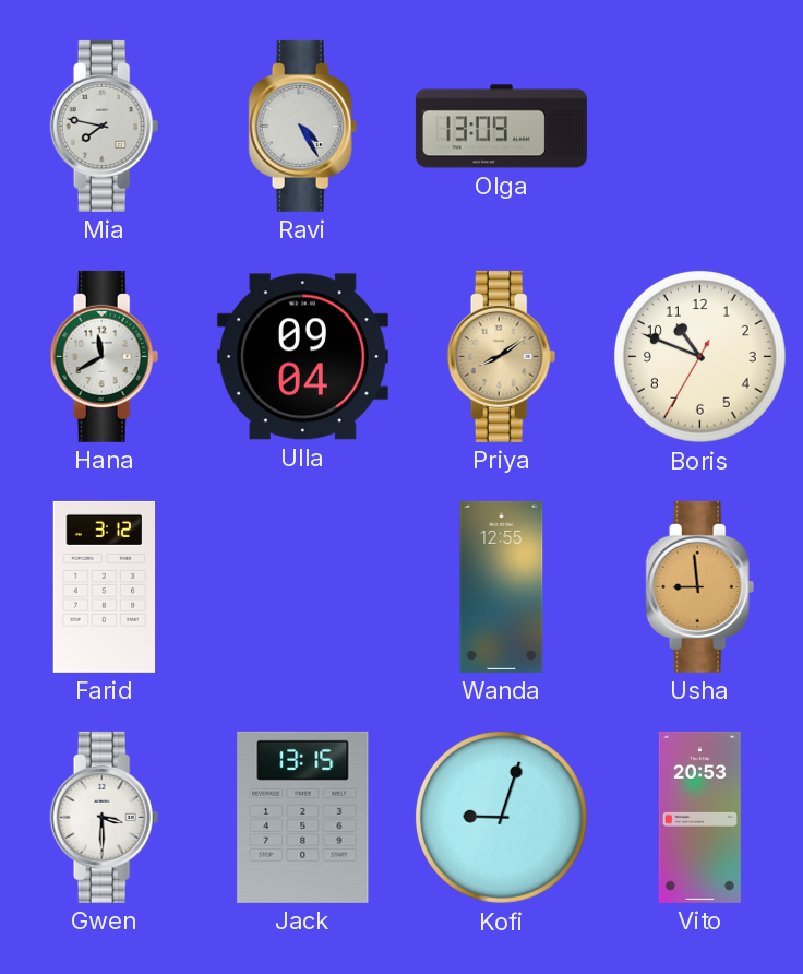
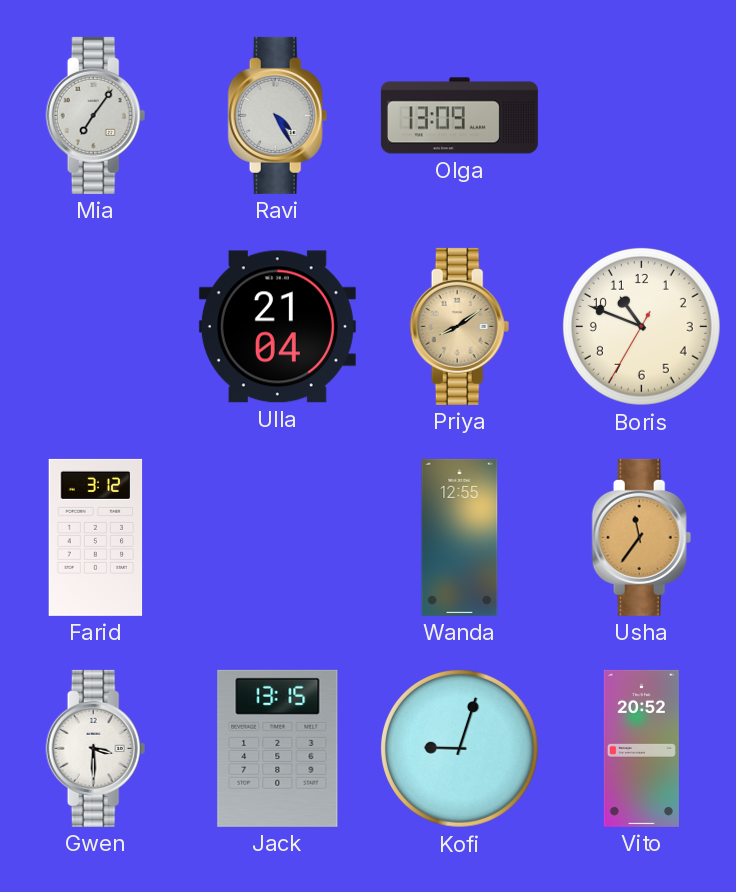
Mia: 7:47 -> 7:06
Hana: 11:40 -> none
Ulla: 09:04 -> 21:04
Usha: 8:59 -> 11:36
Vito: 20:53 -> 20:52
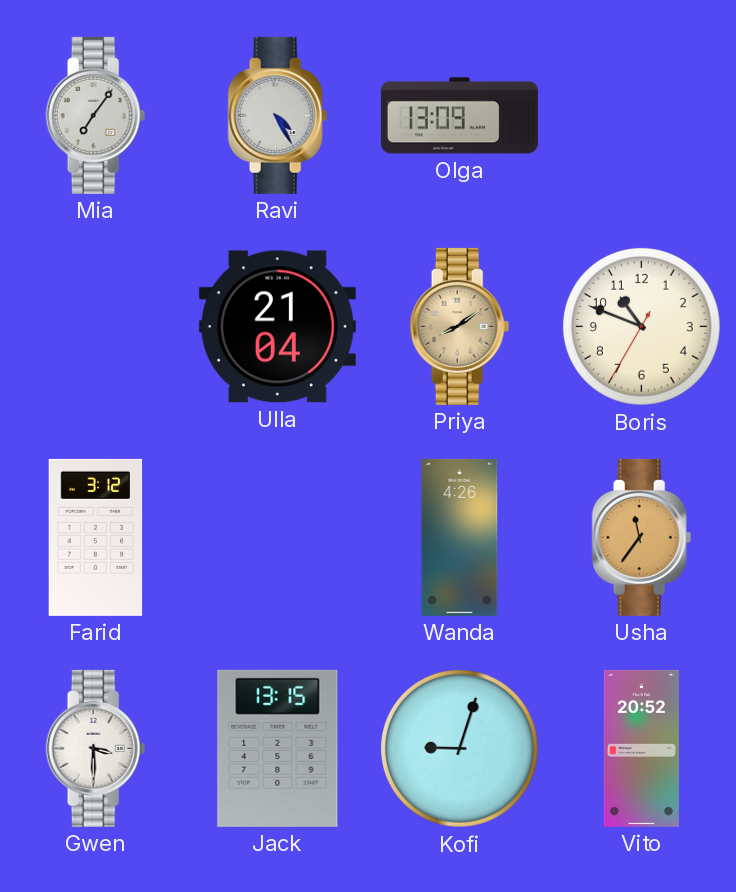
Wanda: 12:55 -> 4:26
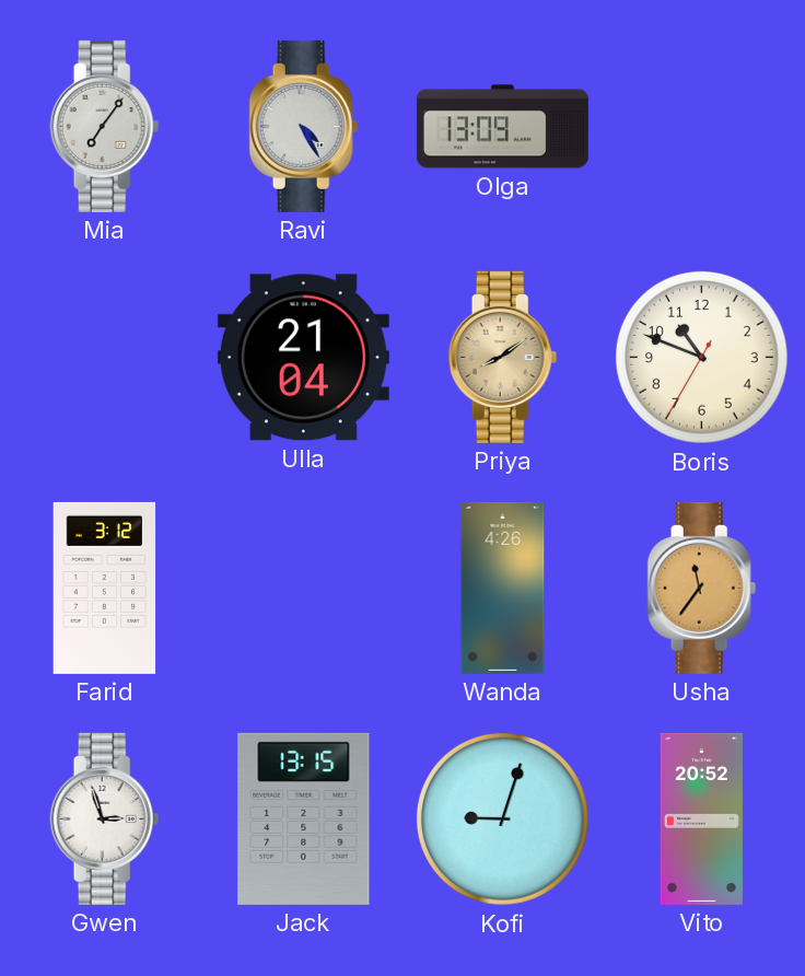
Gwen: 3:30 -> 2:57
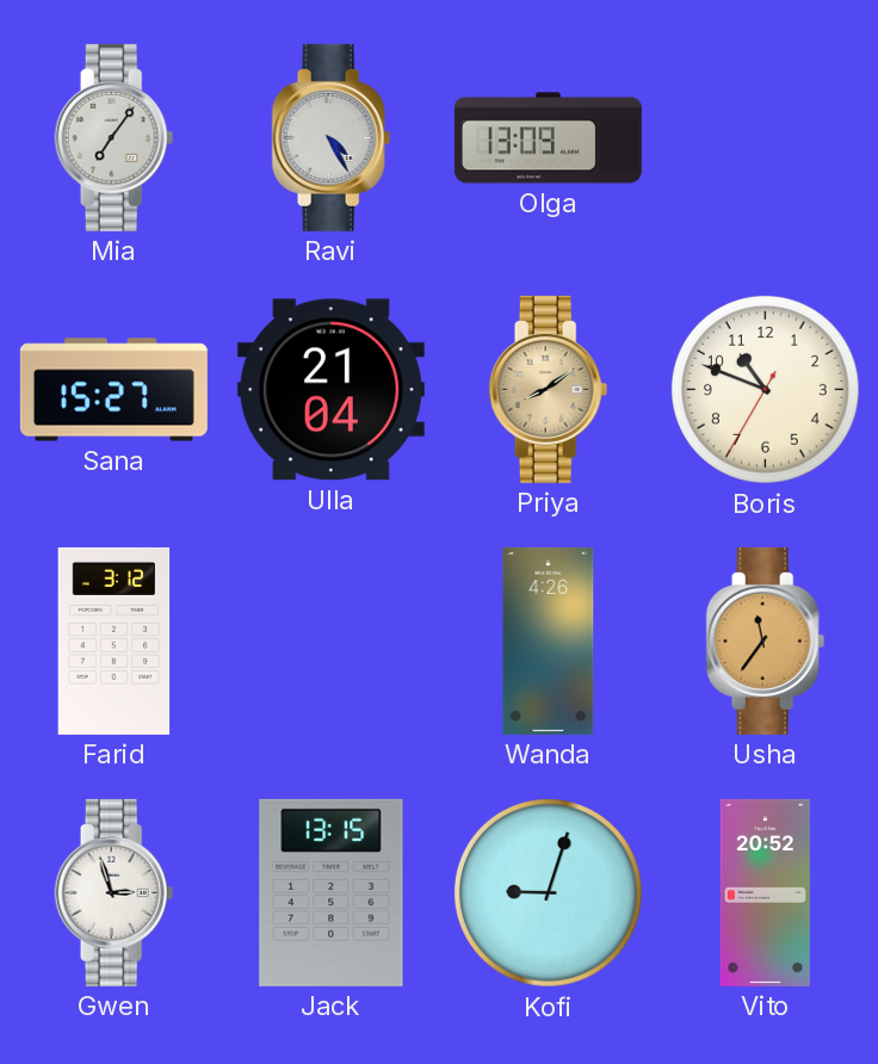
Sana: none -> 15:27
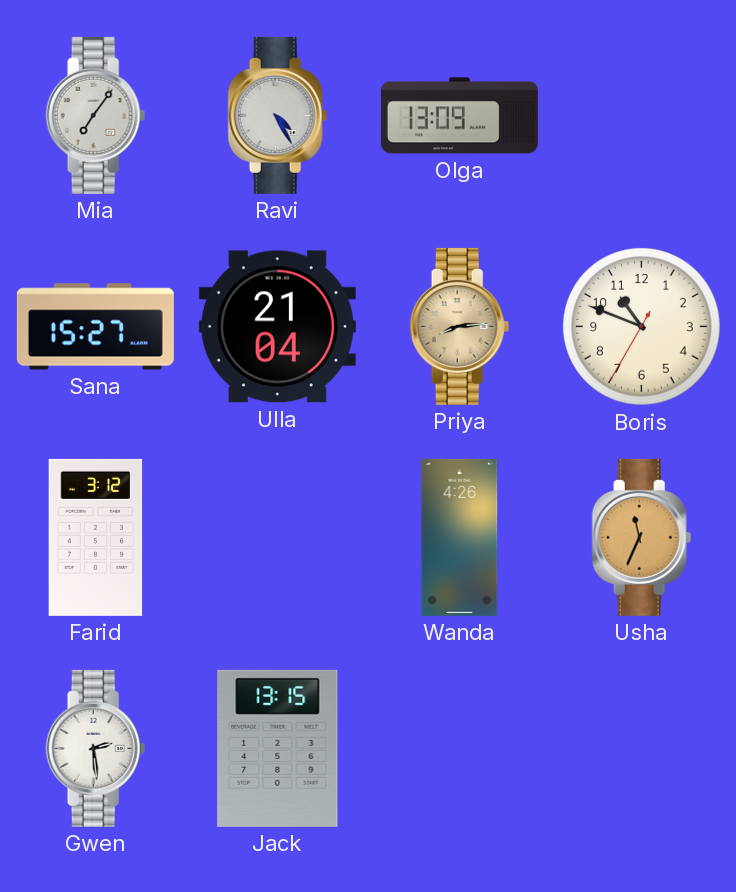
Priya: 8:09 -> 8:14
Usha: 11:36 -> 11:34
Gwen: 2:57 -> 2:29
Kofi: 9:03 -> none
Vito: 20:52 -> none
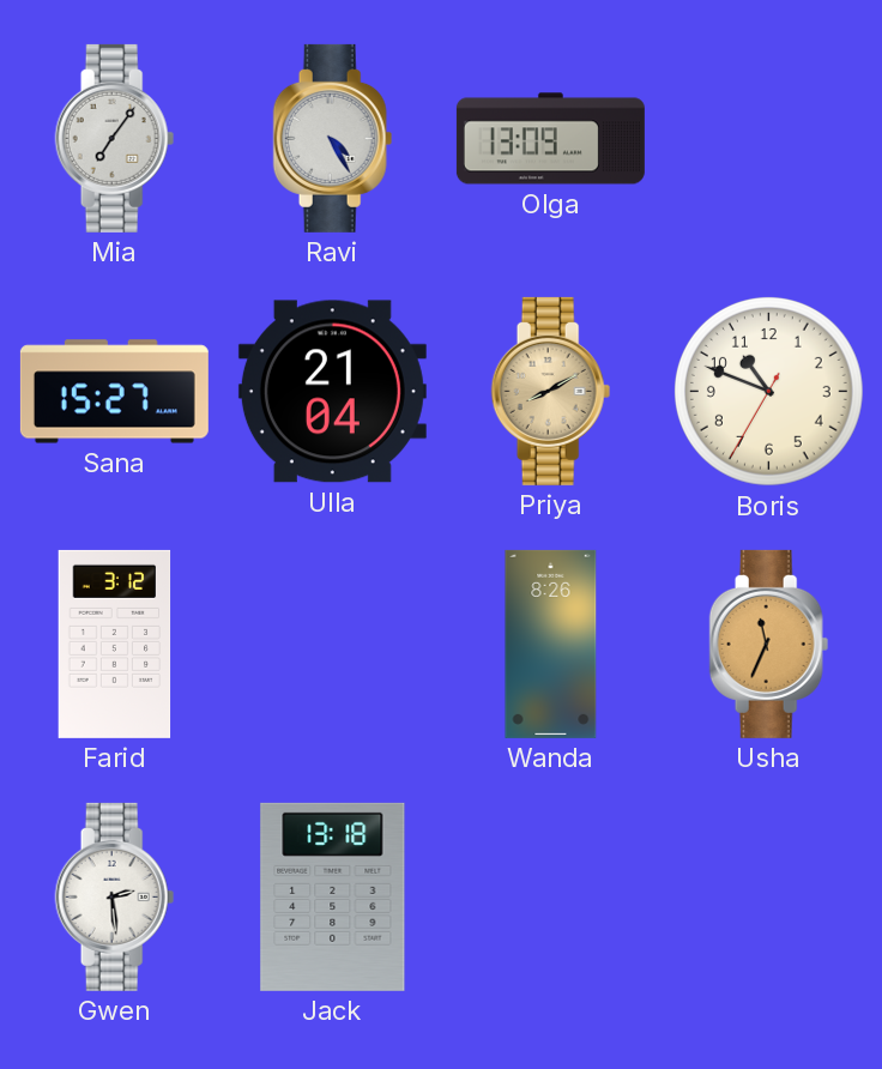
Priya: 8:14 -> 8:10
Wanda: 4:26 -> 8:26
Jack: 13:15 -> 13:18
